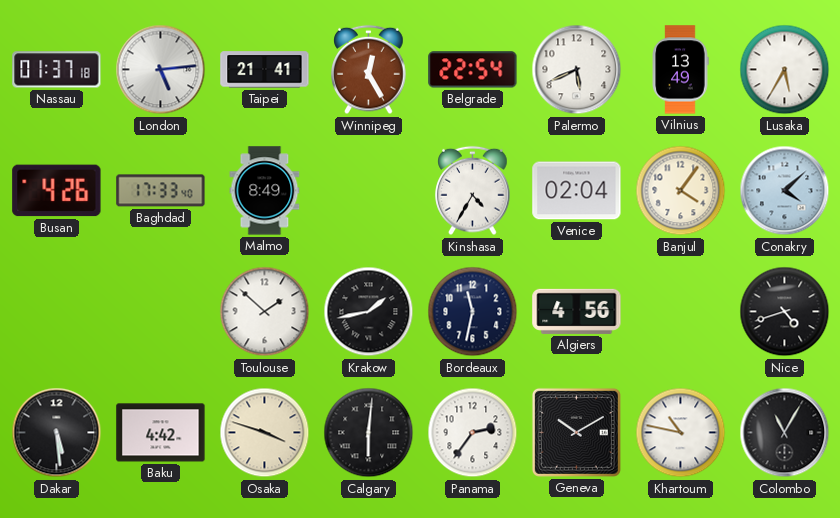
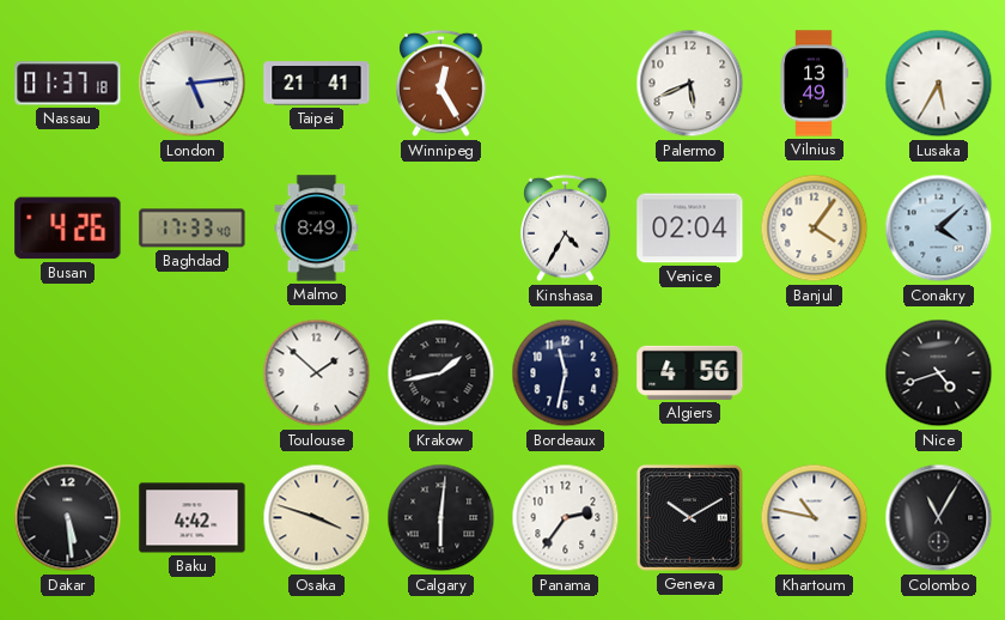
Belgrade: 22:54 -> none
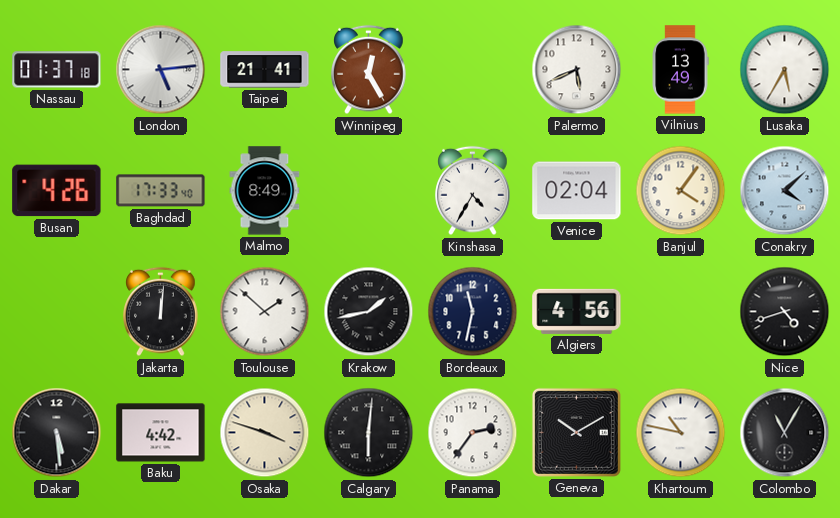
Jakarta: none -> 12:01
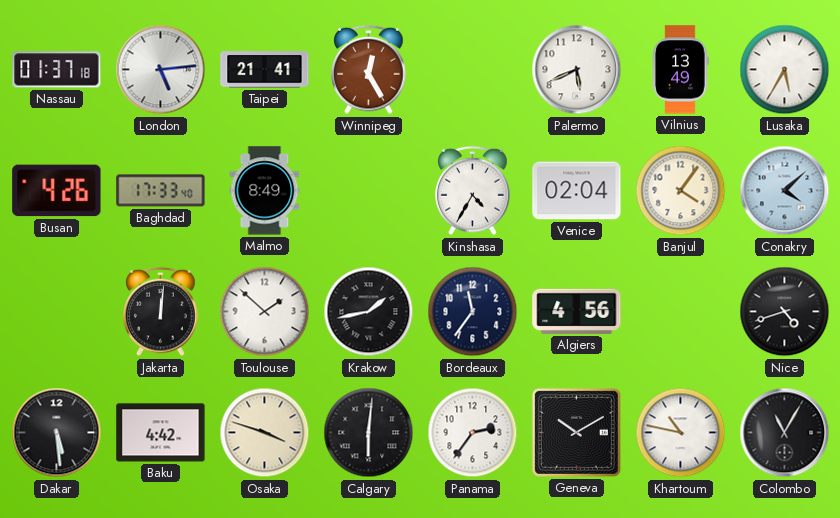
Bordeaux: 11:32 -> 11:36
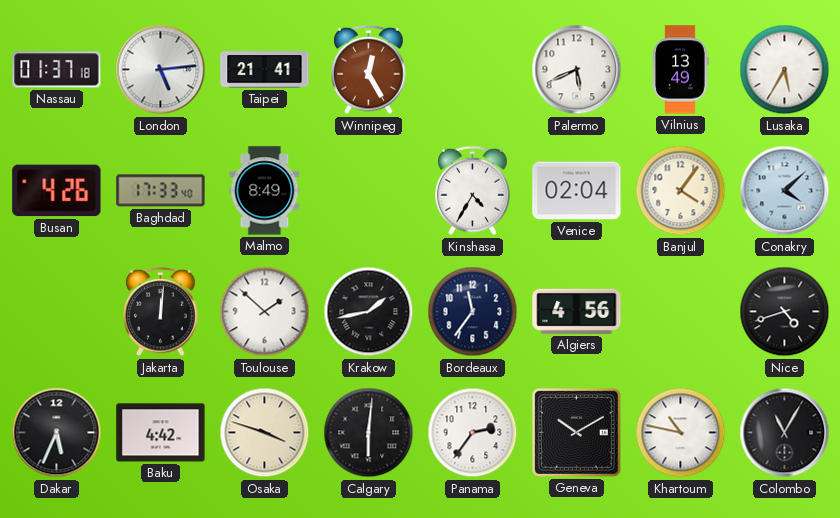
Dakar: 5:29 -> 5:34
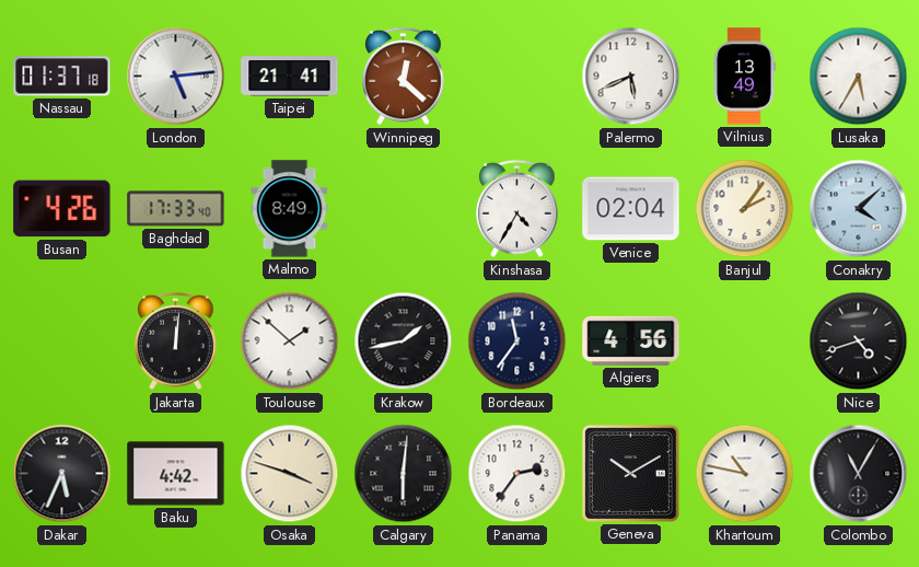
Winnipeg: 12:25 -> 12:22
Banjul: 4:06 -> 2:06
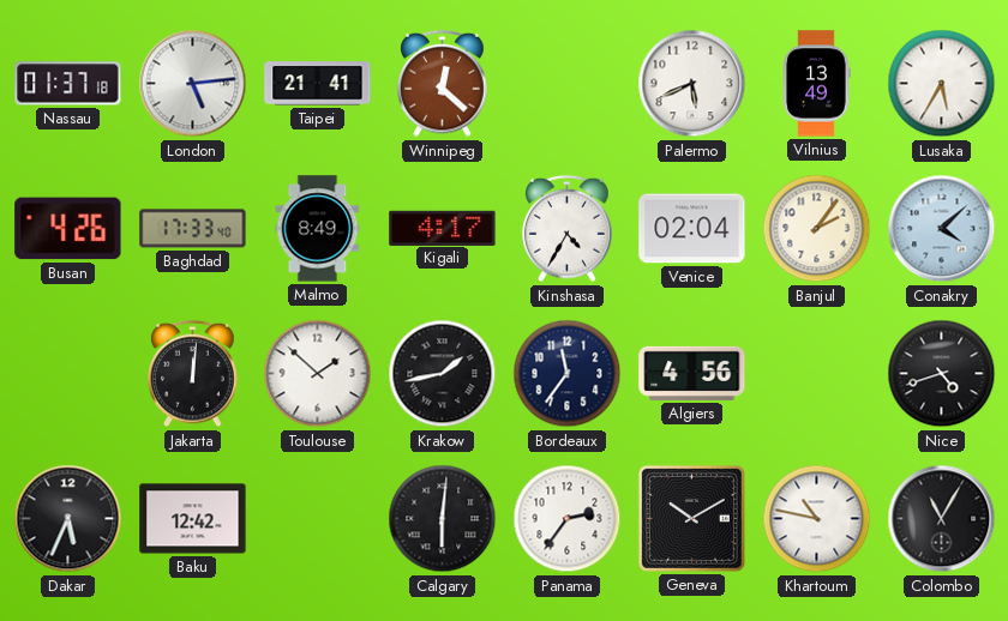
Kigali: none -> 4:17
Baku: 4:42 -> 12:42
Osaka: 3:48 -> none
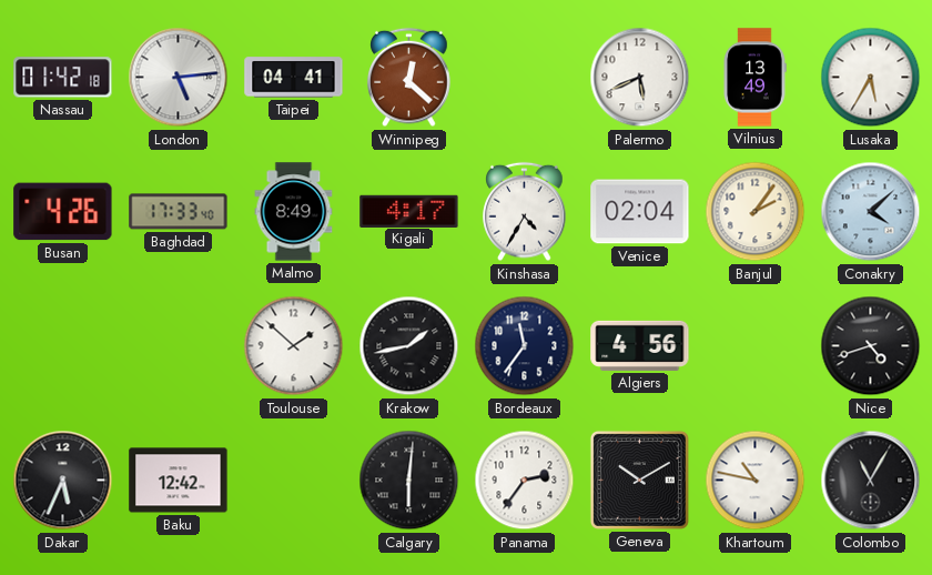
Nassau: 01:37 -> 01:42
Taipei: 21:41 -> 04:41
Jakarta: 12:01 -> none
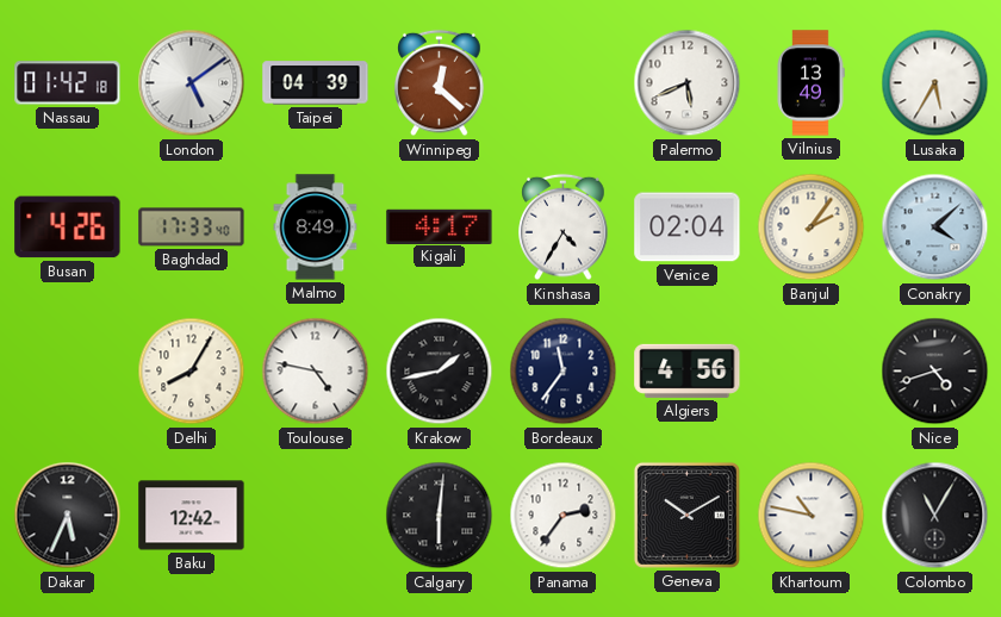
London: 5:14 -> 5:09
Taipei: 04:41 -> 04:39
Delhi: none -> 8:05
Toulouse: 1:52 -> 4:47
